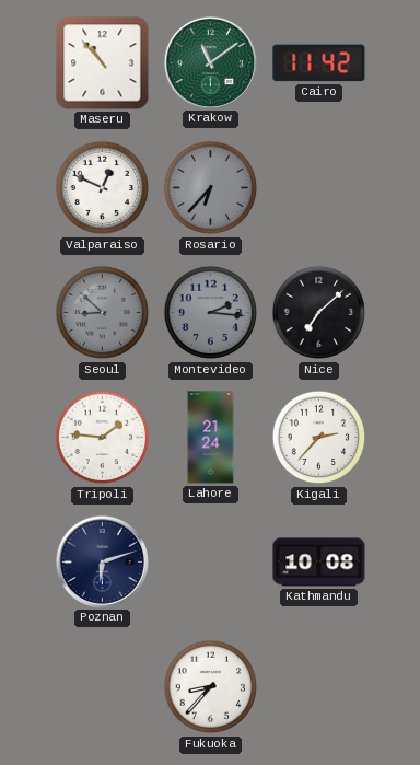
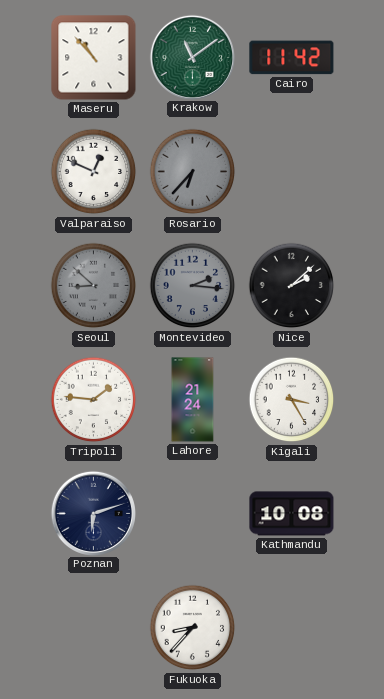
Nice: 7:08 -> 2:08
Kigali: 2:37 -> 3:25
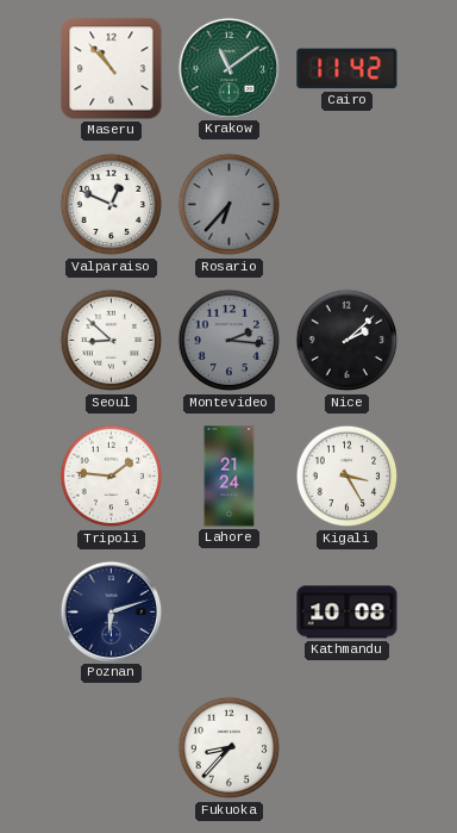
Seoul dial: grey -> white
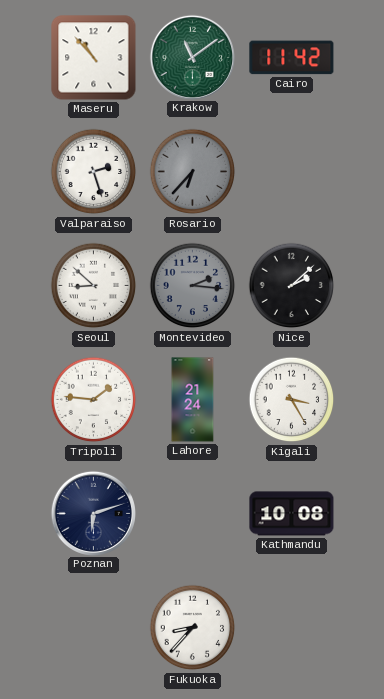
Valparaiso: 12:49 -> 2:27
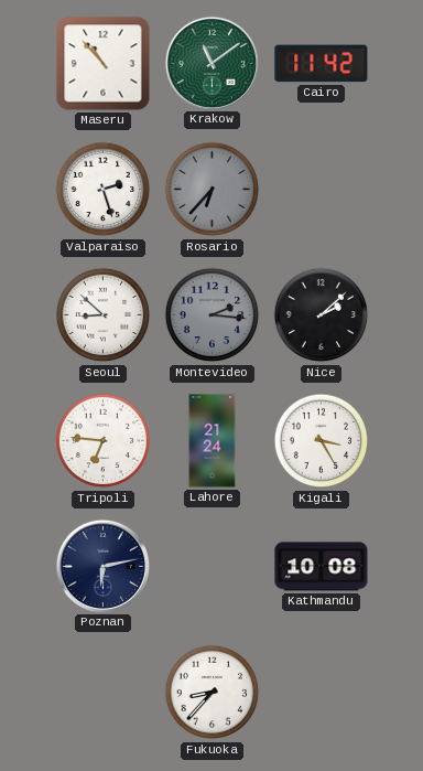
Tripoli: 1:46 -> 6:46
Poznan: 6:12 -> 6:13
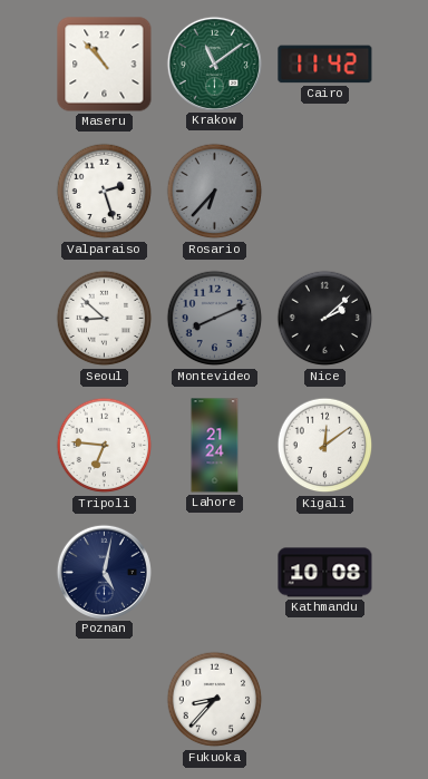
Montevideo: 2:16 -> 8:11
Kigali: 3:25 -> 12:09
Poznan: 6:13 -> 5:02
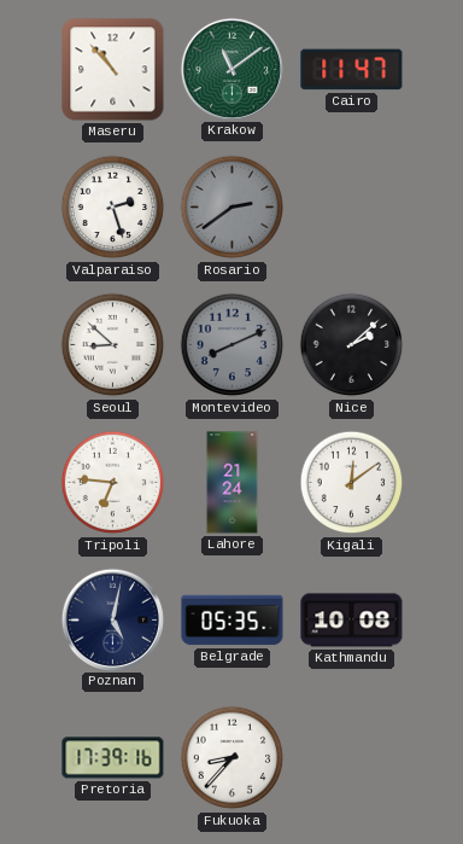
Cairo: 11:42 -> 11:47
Rosario: 6:37 -> 2:39
Belgrade: none -> 05:35
Pretoria: none -> 17:39
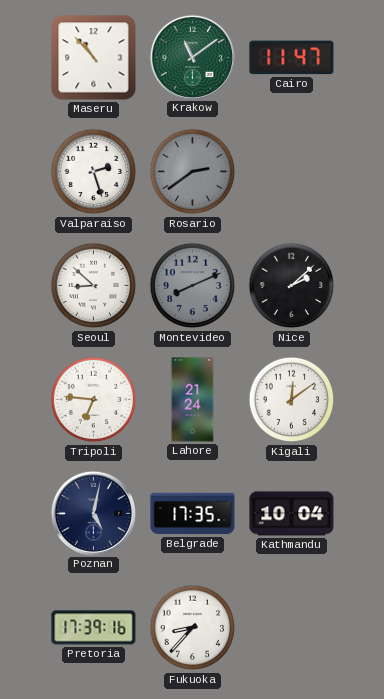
Belgrade: 05:35 -> 17:35
Kathmandu: 10:08 -> 10:04
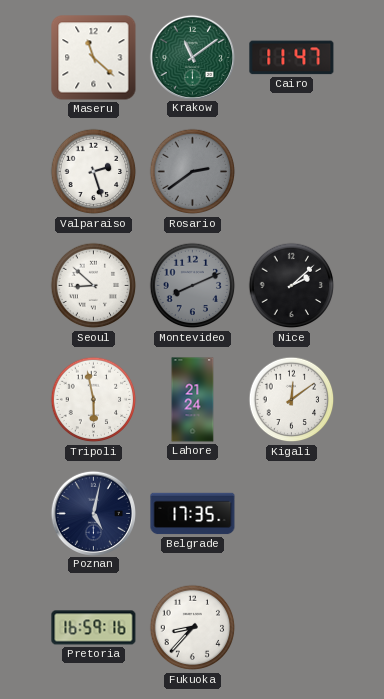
Maseru: 10:53 -> 11:22
Tripoli: 6:46 -> 5:58
Kathmandu: 10:04 -> none
Pretoria: 17:39 -> 16:59
